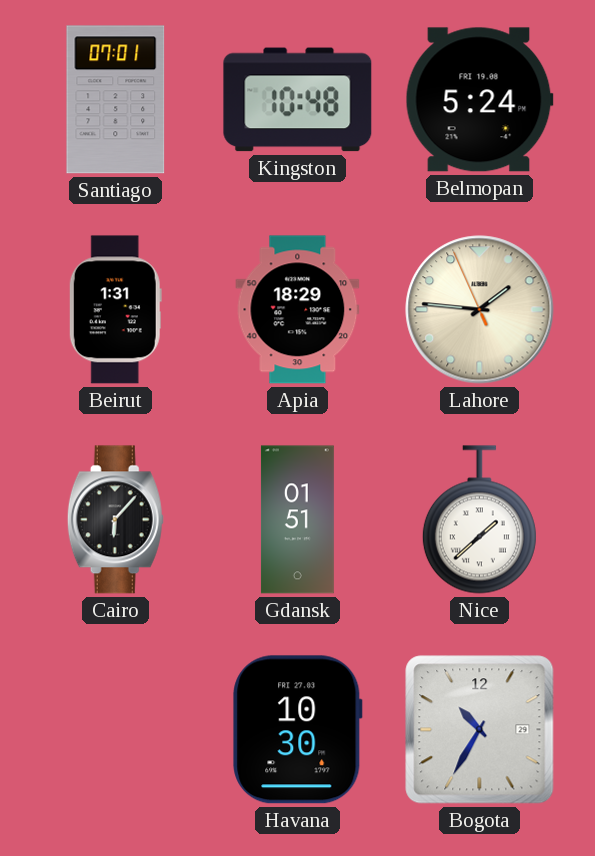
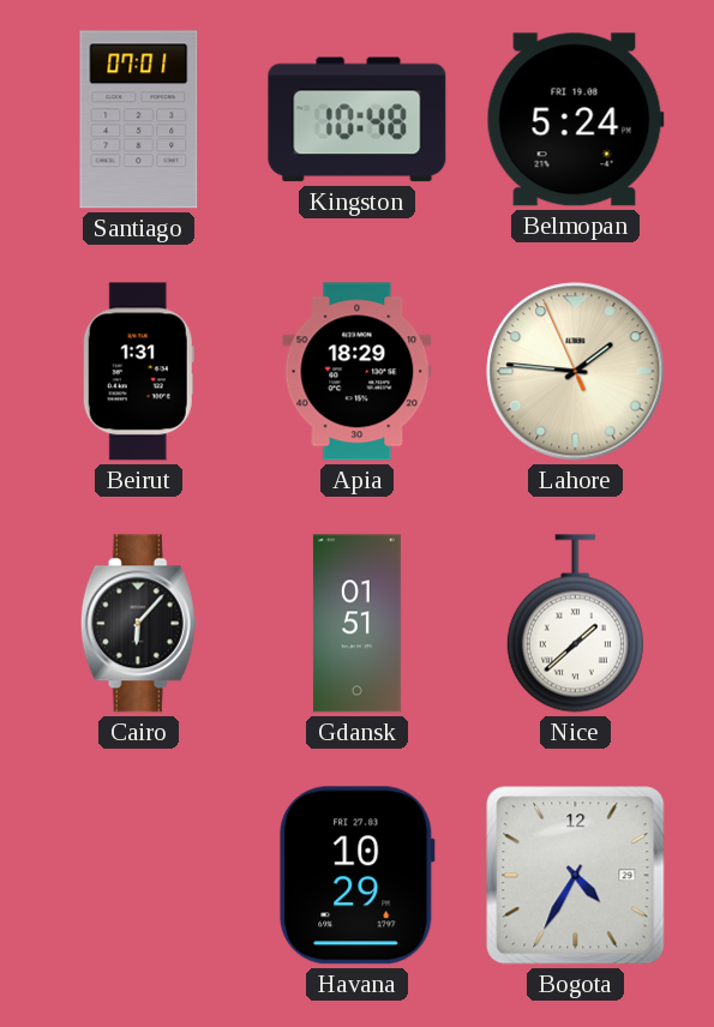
Havana: 10:30 -> 10:29
Bogota: 10:35 -> 4:35
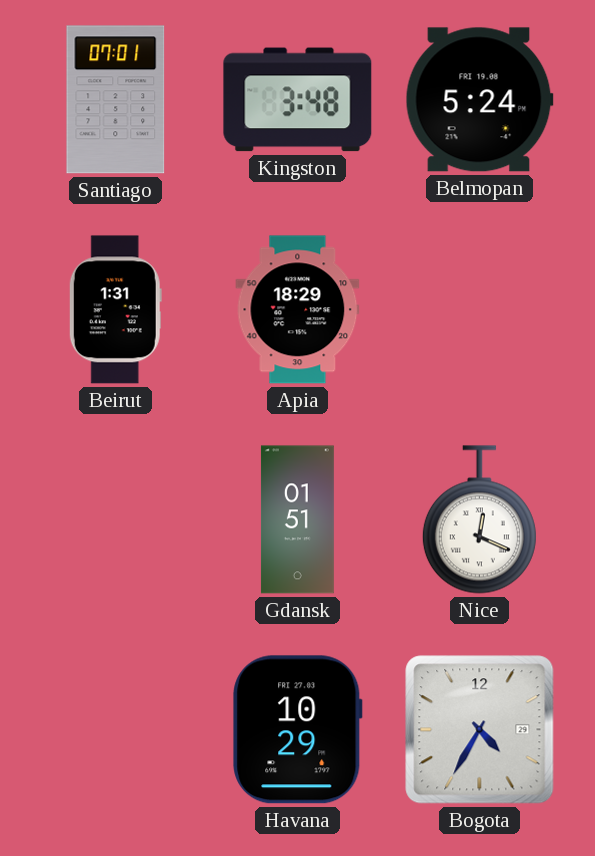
Kingston: 10:48 -> 3:48
Lahore: 1:45 -> none
Cairo: 6:07 -> none
Nice: 1:38 -> 12:19
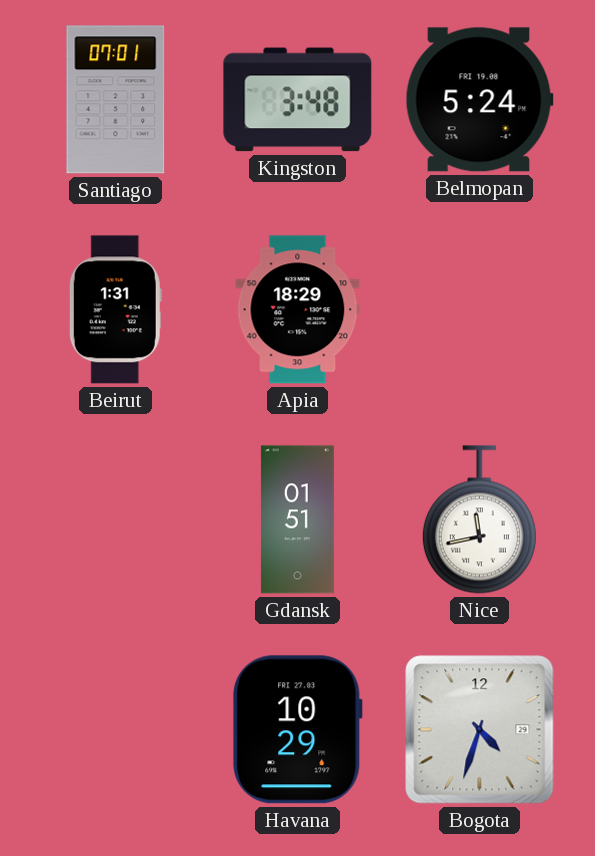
Nice: 12:19 -> 11:43
Bogota: 4:35 -> 4:33
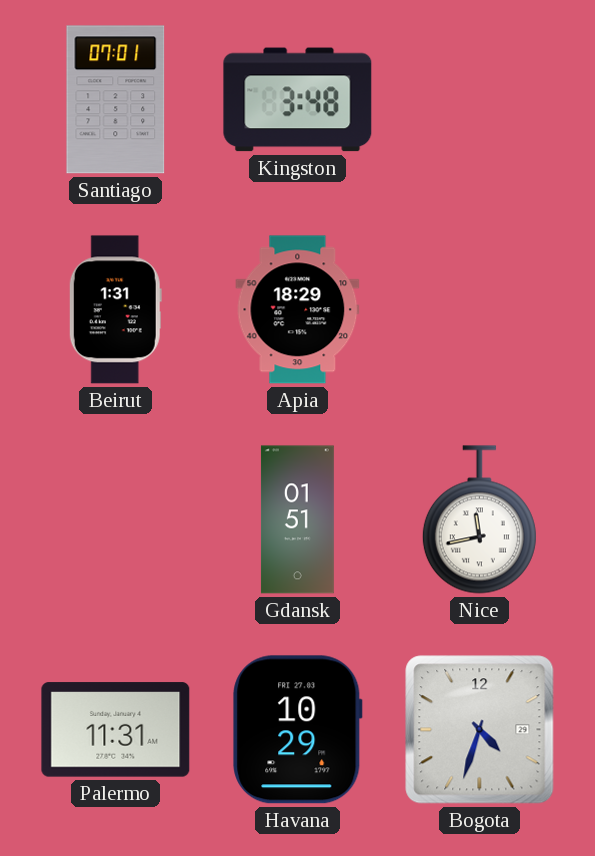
Belmopan: 5:24 -> none
Palermo: none -> 11:31
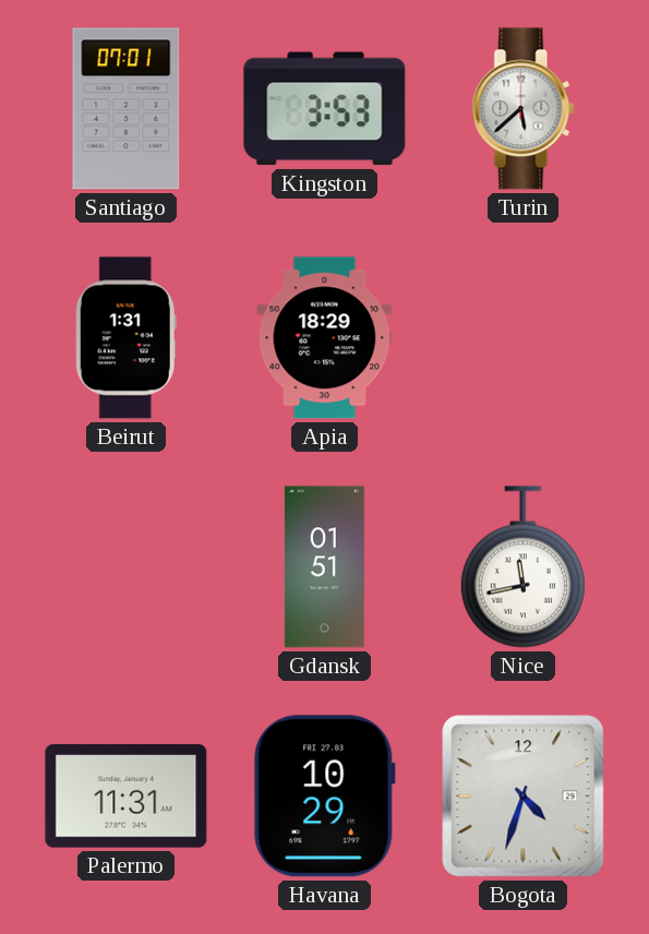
Kingston: 3:48 -> 3:53
Turin: none -> 5:38
